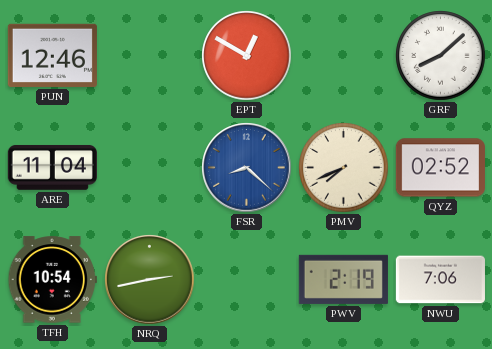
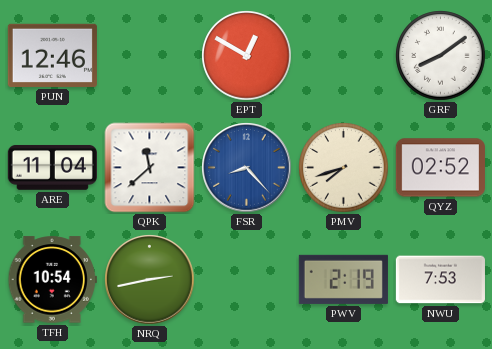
GRF: 8:08 -> 8:09
QPK: none -> 11:38
FSR: 8:22 -> 8:23
PMV: 7:41 -> 7:42
NWU: 7:06 -> 7:53
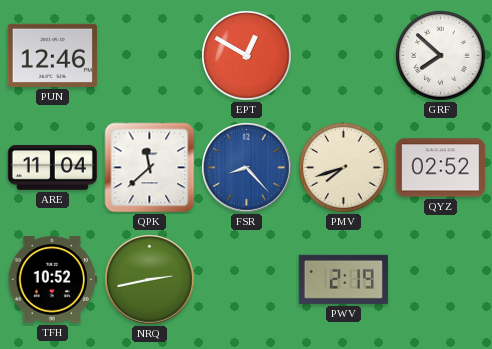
GRF: 8:09 -> 7:52
TFH: 10:54 -> 10:52
NWU: 7:53 -> none
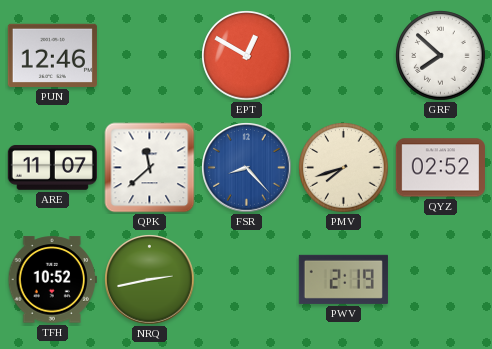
ARE: 11:04 -> 11:07
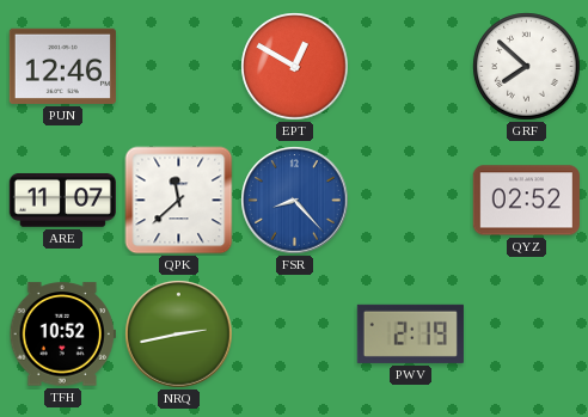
PMV: 7:42 -> none
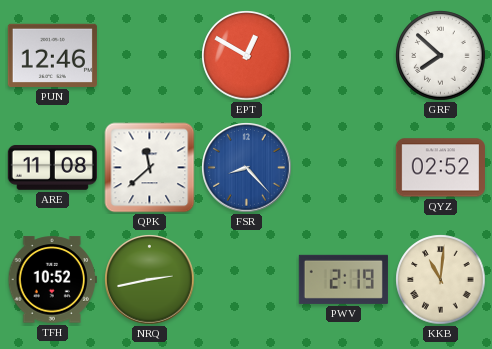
ARE: 11:07 -> 11:08
KKB: none -> 11:01
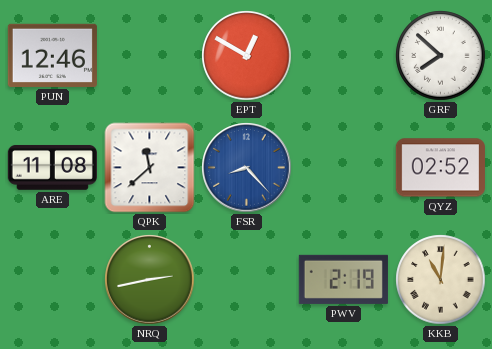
TFH: 10:52 -> none
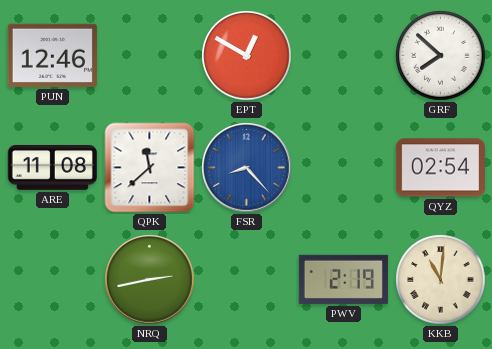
QYZ: 02:52 -> 02:54
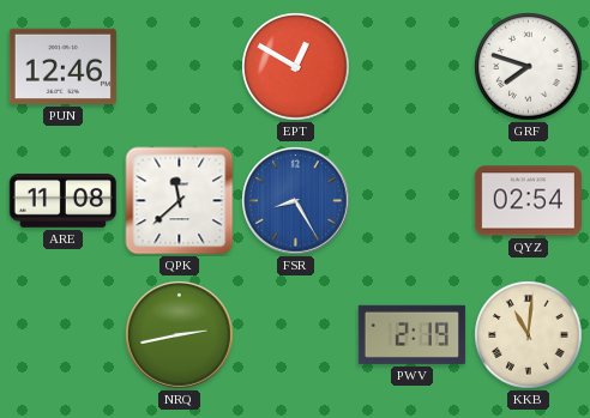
GRF: 7:52 -> 7:48
FSR: 8:23 -> 8:25
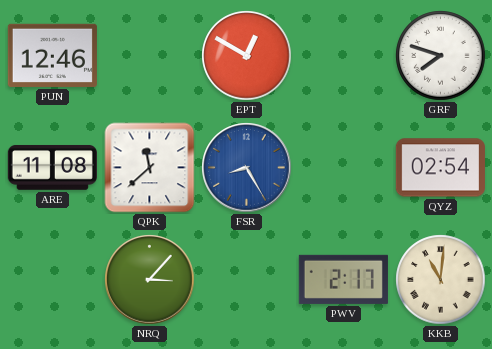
NRQ: 2:43 -> 3:07
PWV: 2:19 -> 2:17
